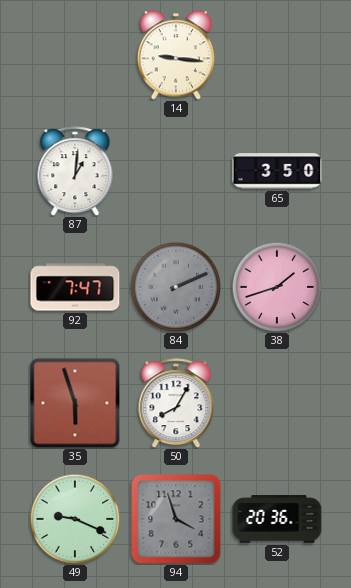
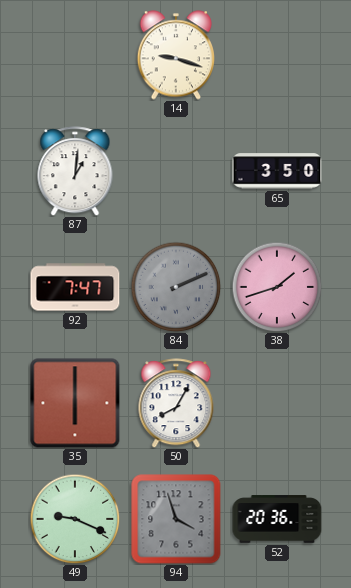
14: 9:16 -> 9:18
35: 5:57 -> 6:00
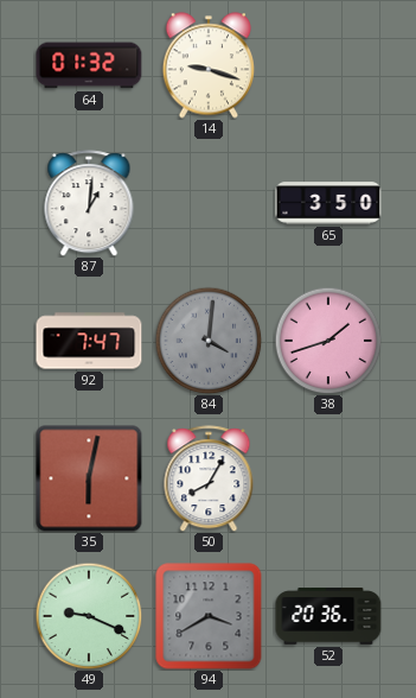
64: none -> 01:32
84: 2:11 -> 4:01
35: 6:00 -> 6:02
94: 3:57 -> 3:40
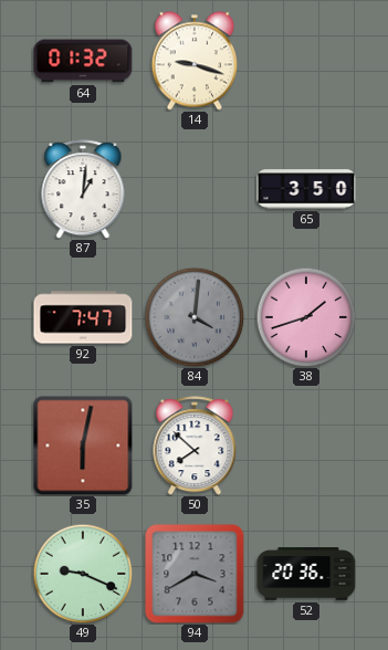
50: 8:05 -> 7:52
